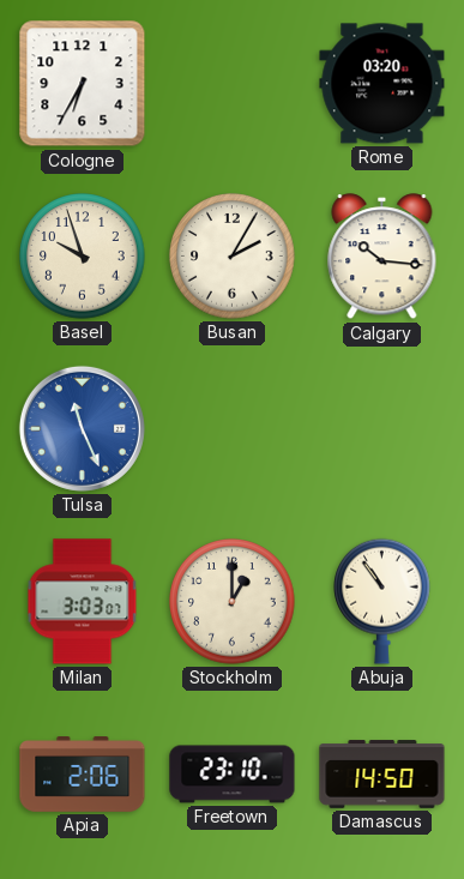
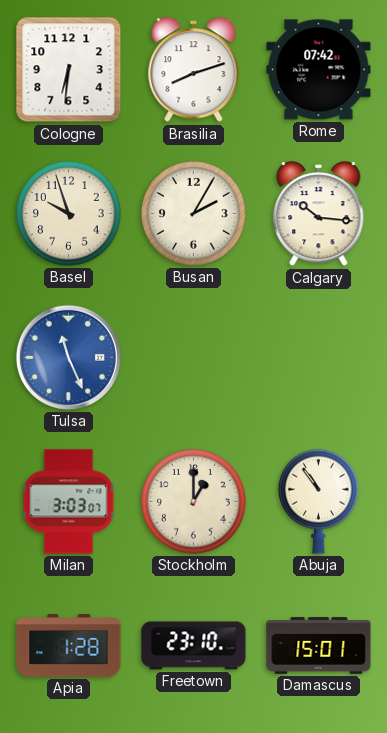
Cologne: 6:35 -> 6:31
Brasilia: none -> 8:12
Rome: 03:20 -> 07:42
Apia: 2:06 -> 1:28
Damascus: 14:50 -> 15:01
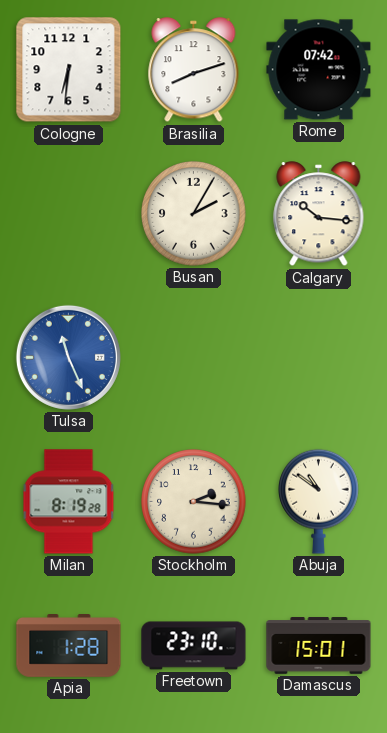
Basel: 9:57 -> none
Milan: 3:03 -> 8:19
Stockholm: 1:00 -> 2:16
Abuja: 10:54 -> 10:51
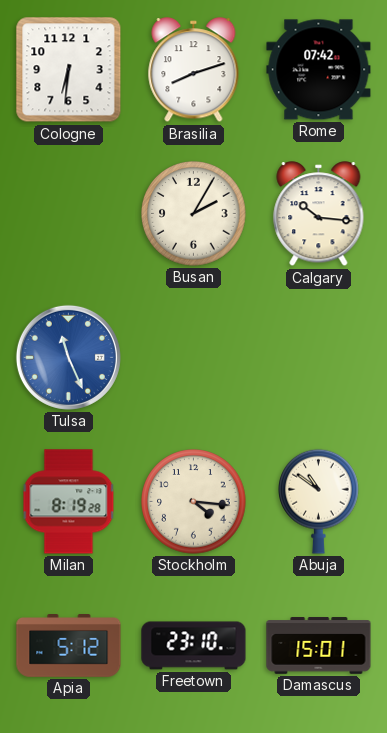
Stockholm: 2:16 -> 4:16
Apia: 1:28 -> 5:12
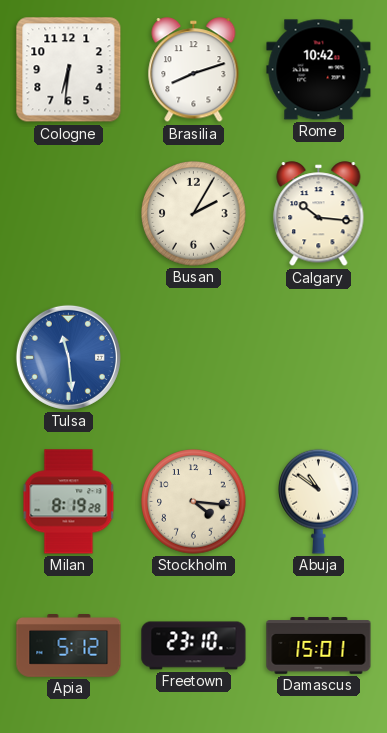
Rome: 07:42 -> 10:42
Tulsa: 11:26 -> 11:29
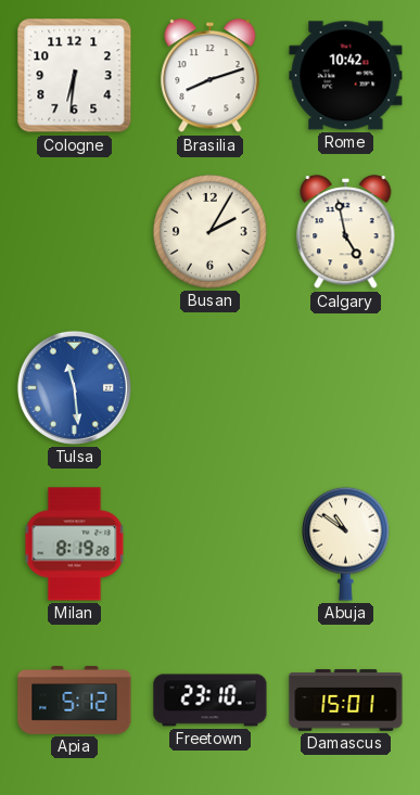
Calgary: 10:16 -> 4:58
Stockholm: 4:16 -> none
